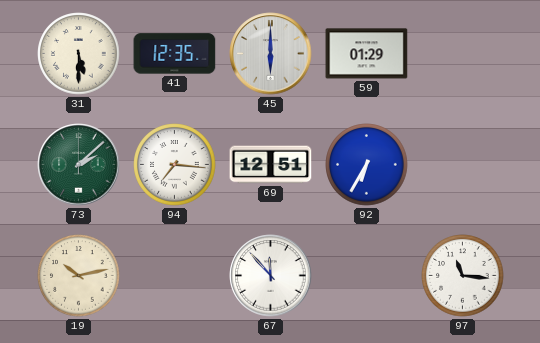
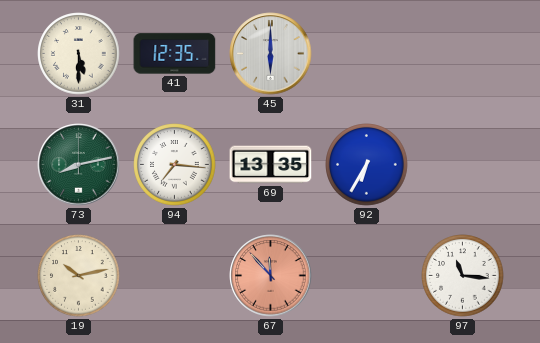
59: 01:29 -> none
73: 2:08 -> 8:13
69: 12:51 -> 13:35
67 dial: white -> salmon
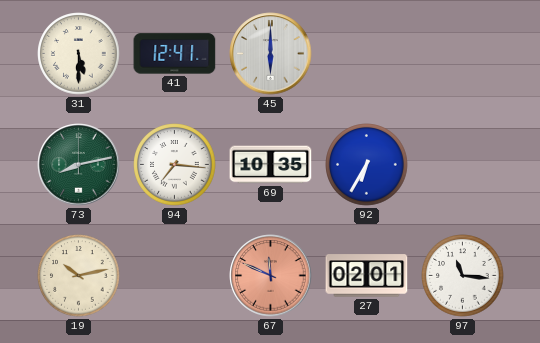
41: 12:35 -> 12:41
69: 13:35 -> 10:35
67: 11:53 -> 11:49
27: none -> 02:01
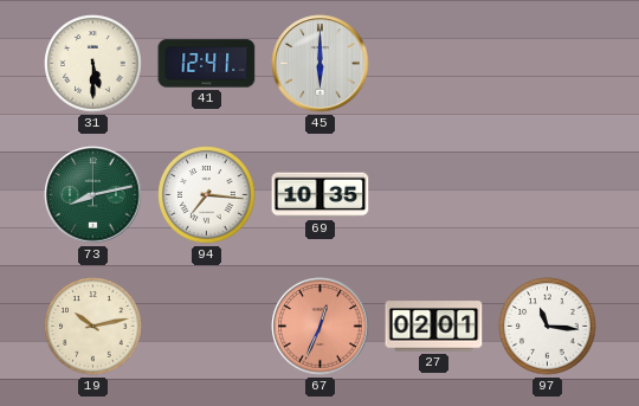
92: 6:35 -> none
67: 11:49 -> 12:34
